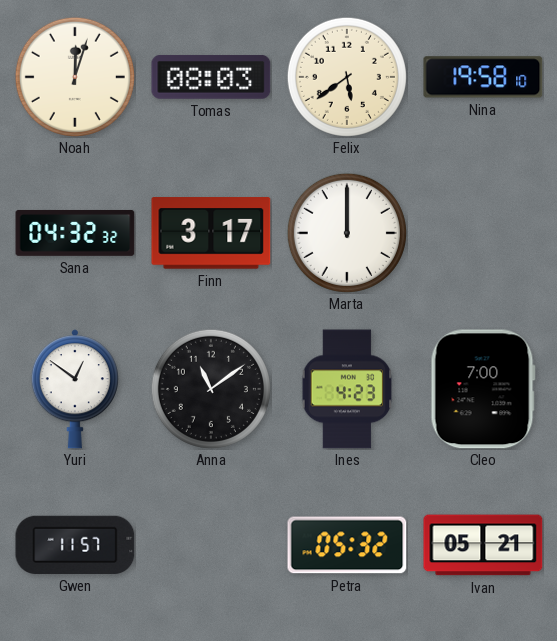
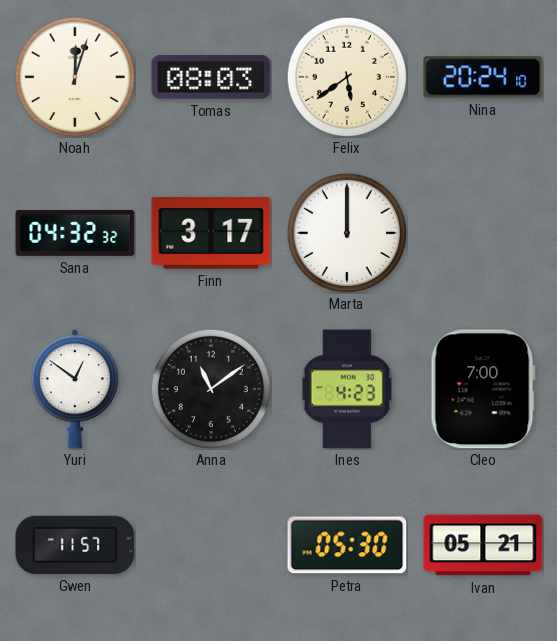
Nina: 19:58 -> 20:24
Petra: 05:32 -> 05:30
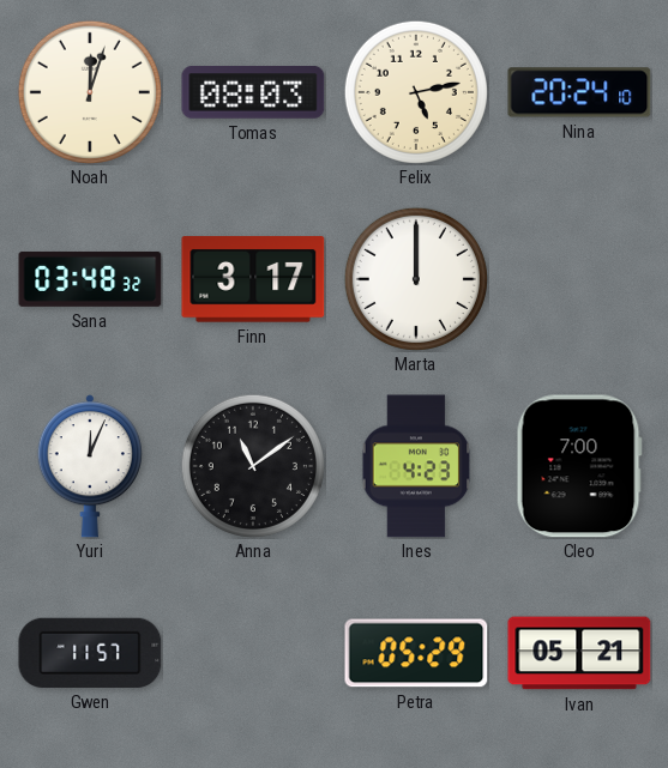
Felix: 5:39 -> 5:13
Sana: 04:32 -> 03:48
Yuri: 12:51 -> 12:04
Petra: 05:30 -> 05:29
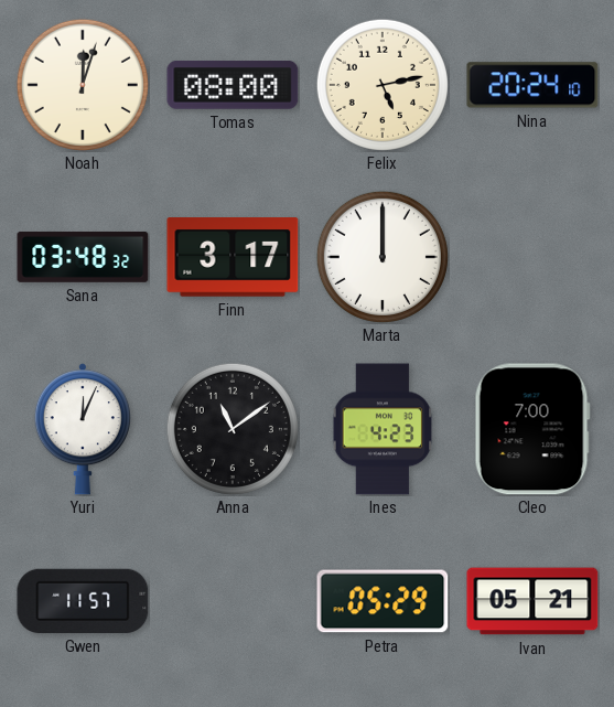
Tomas: 08:03 -> 08:00
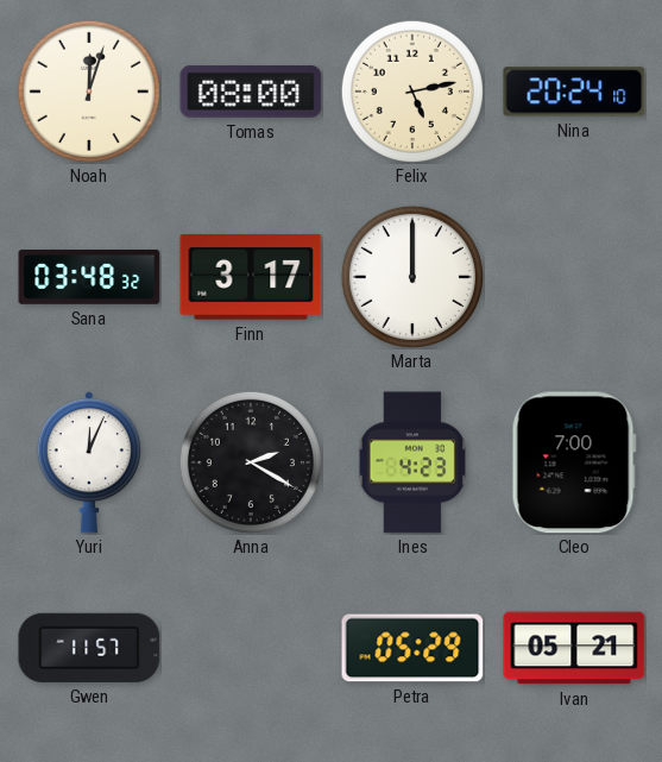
Anna: 11:09 -> 2:20
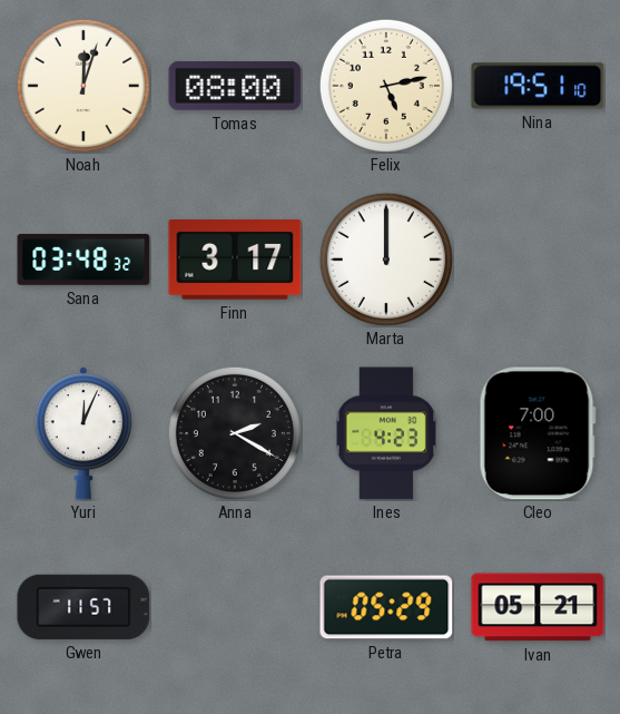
Nina: 20:24 -> 19:51
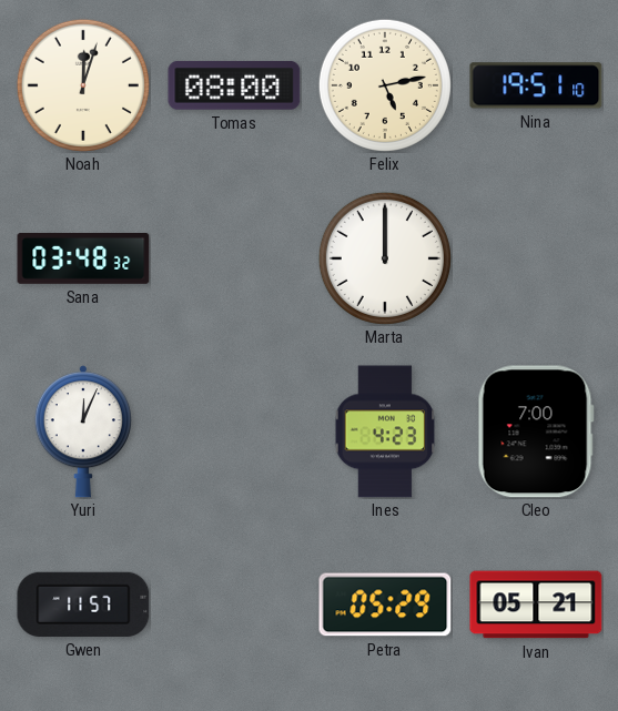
Finn: 3:17 -> none
Anna: 2:20 -> none
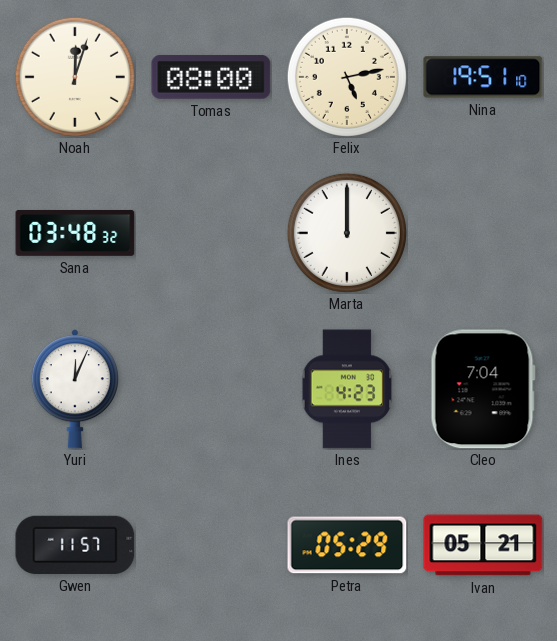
Cleo: 7:00 -> 7:04
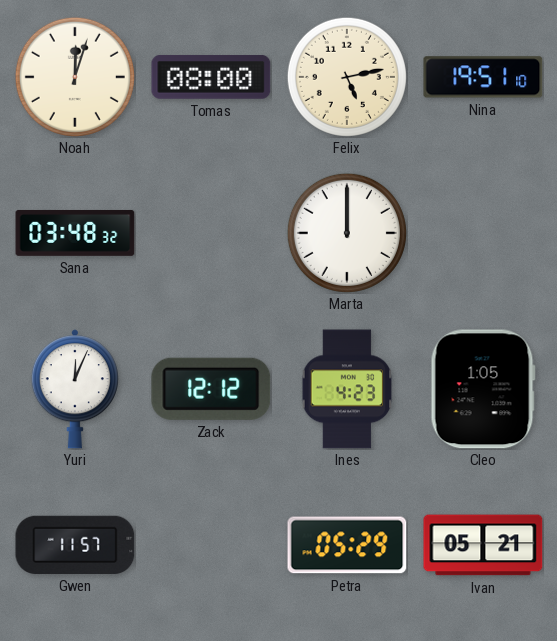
Zack: none -> 12:12
Cleo: 7:04 -> 1:05
